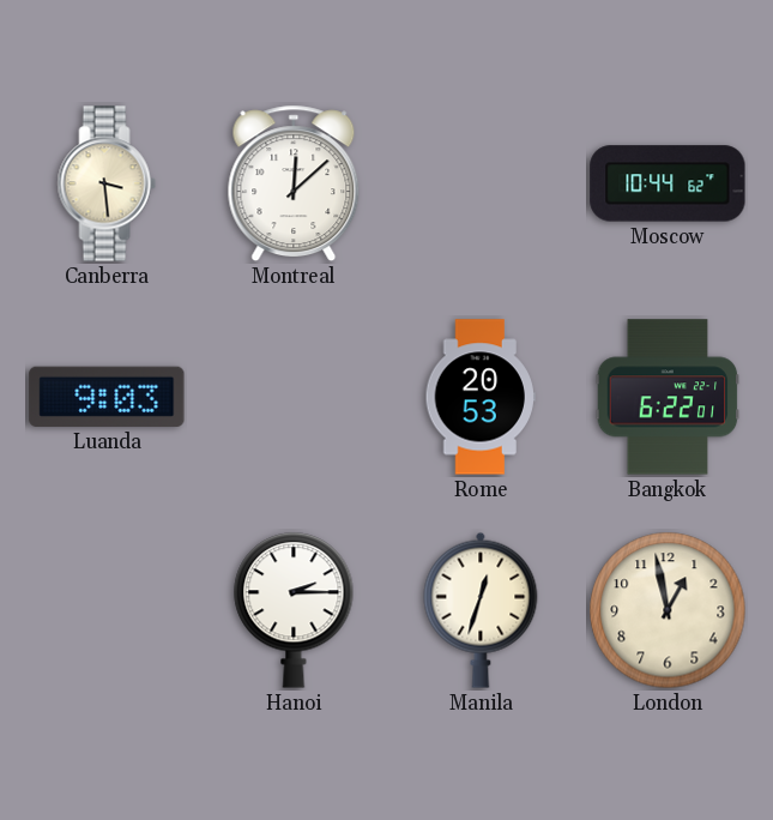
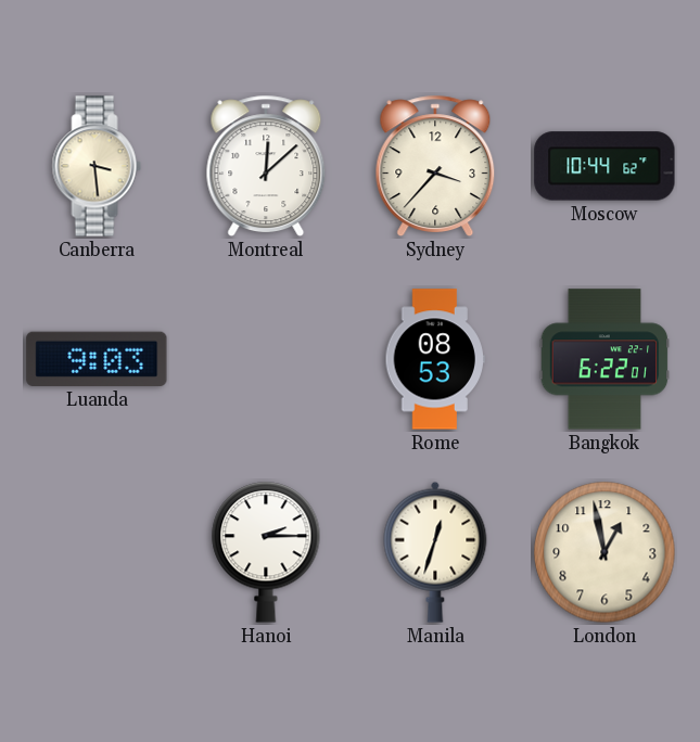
Sydney: none -> 3:37
Rome: 20:53 -> 08:53
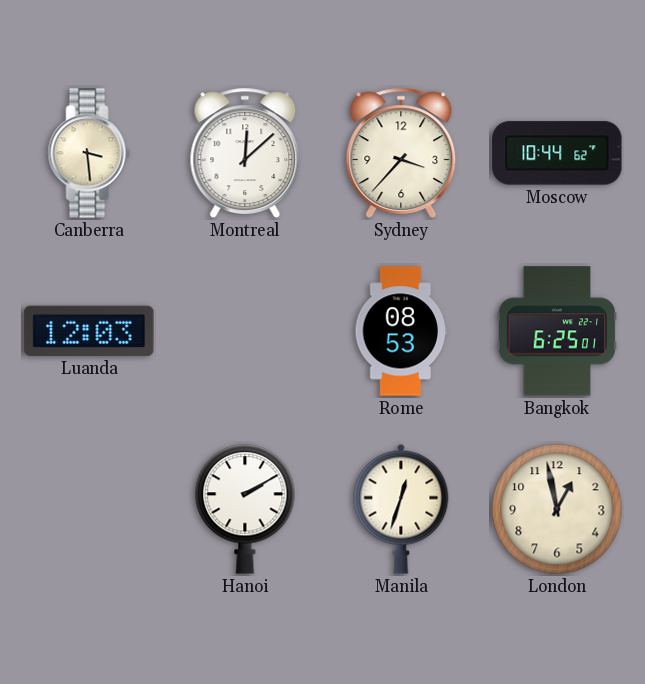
Luanda: 9:03 -> 12:03
Bangkok: 6:22 -> 6:25
Hanoi: 2:15 -> 2:10
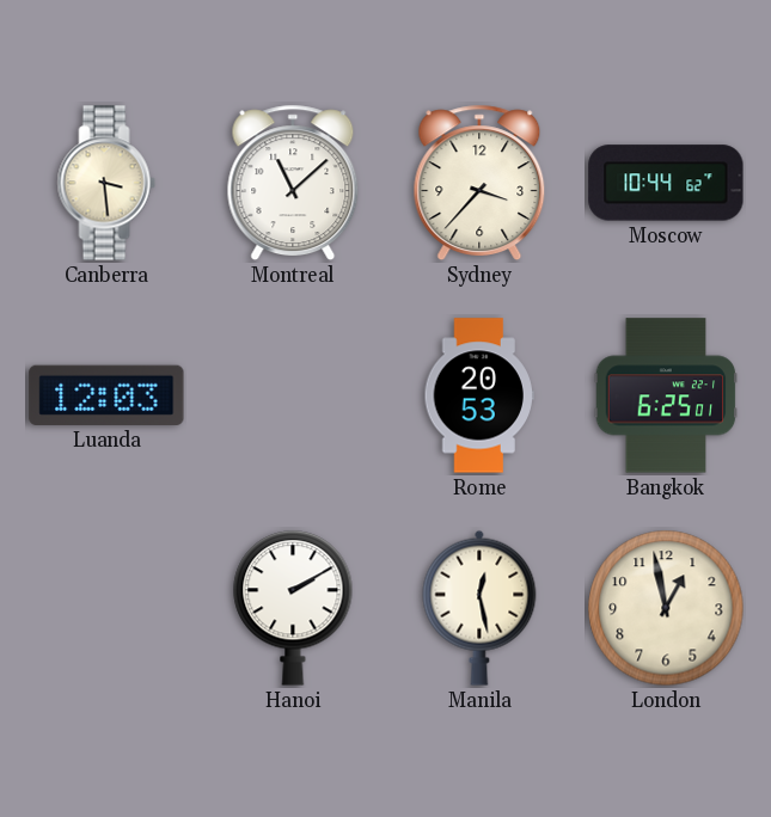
Montreal: 12:08 -> 11:08
Rome: 08:53 -> 20:53
Manila: 12:33 -> 12:28
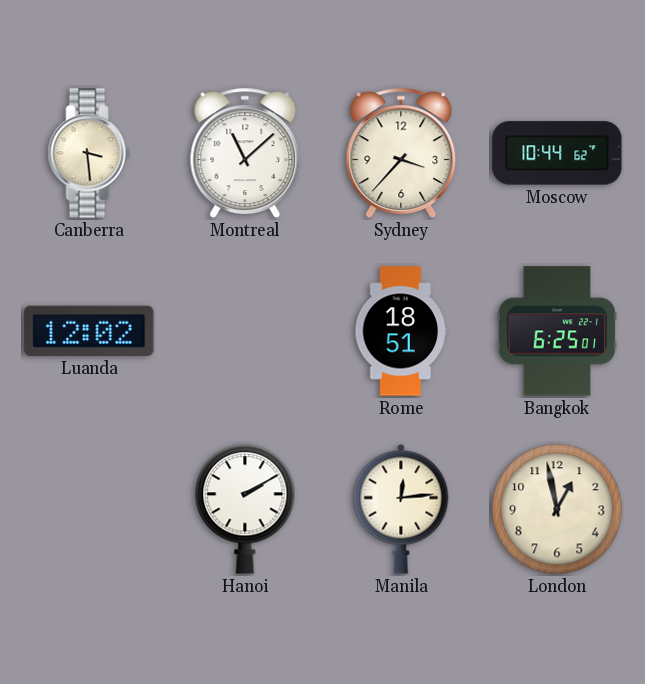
Luanda: 12:03 -> 12:02
Rome: 20:53 -> 18:51
Manila: 12:28 -> 12:14
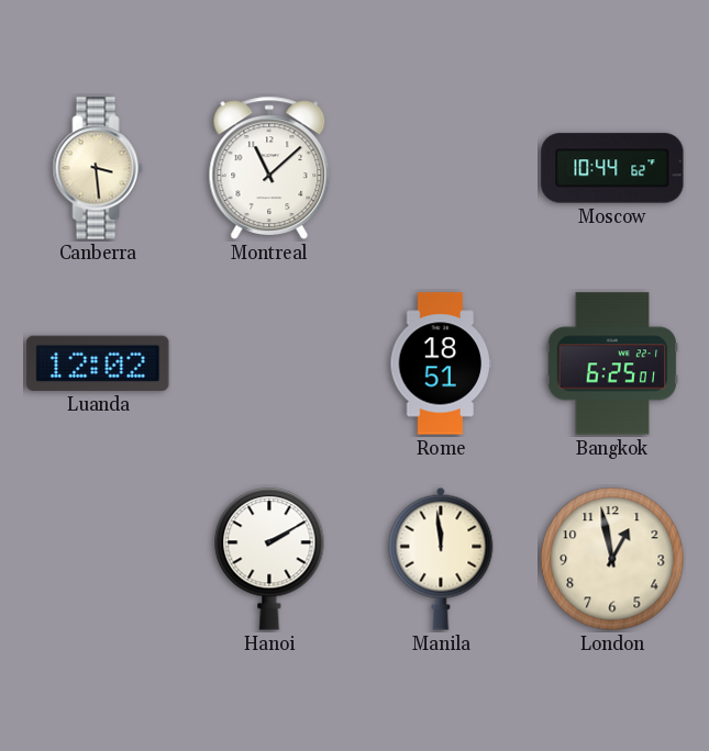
Sydney: 3:37 -> none
Manila: 12:14 -> 11:59
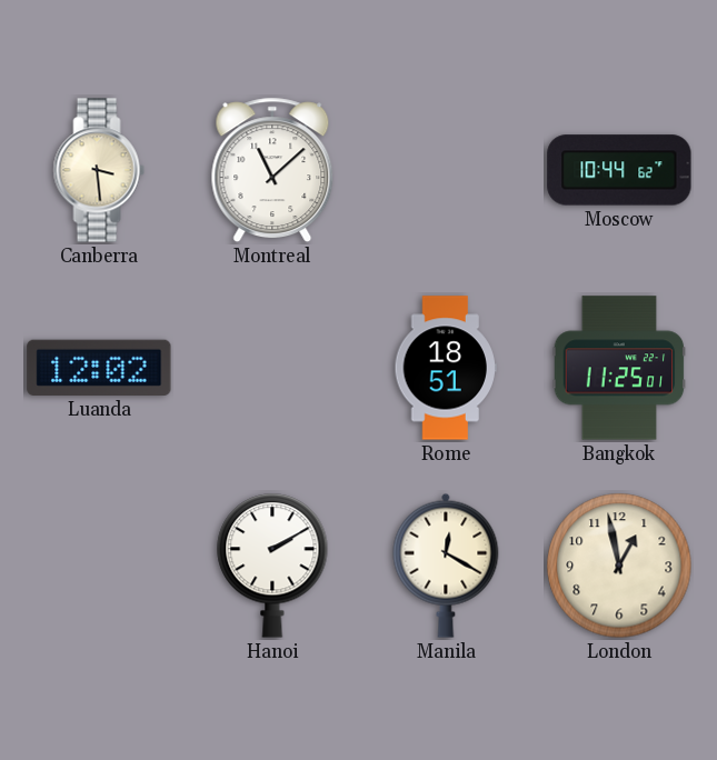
Bangkok: 6:25 -> 11:25
Manila: 11:59 -> 12:20
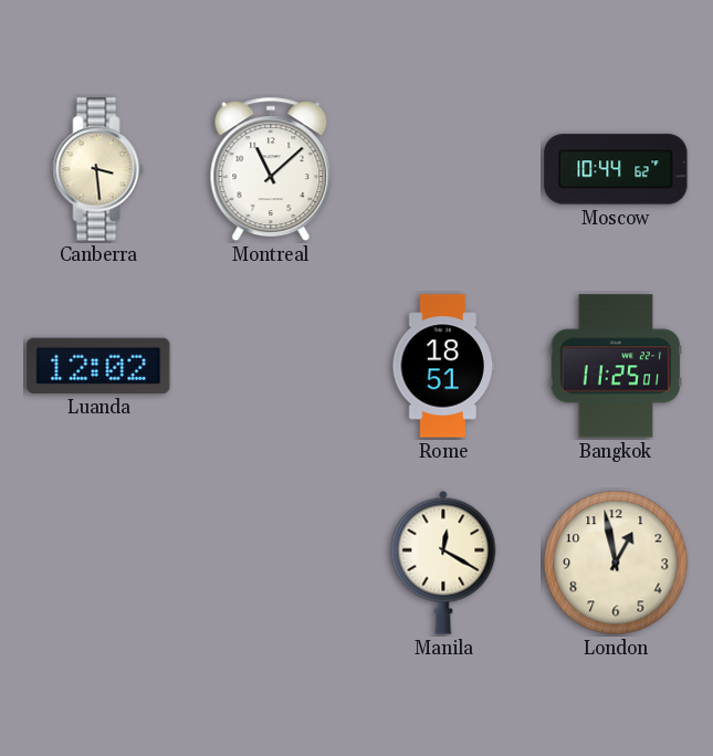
Hanoi: 2:10 -> none
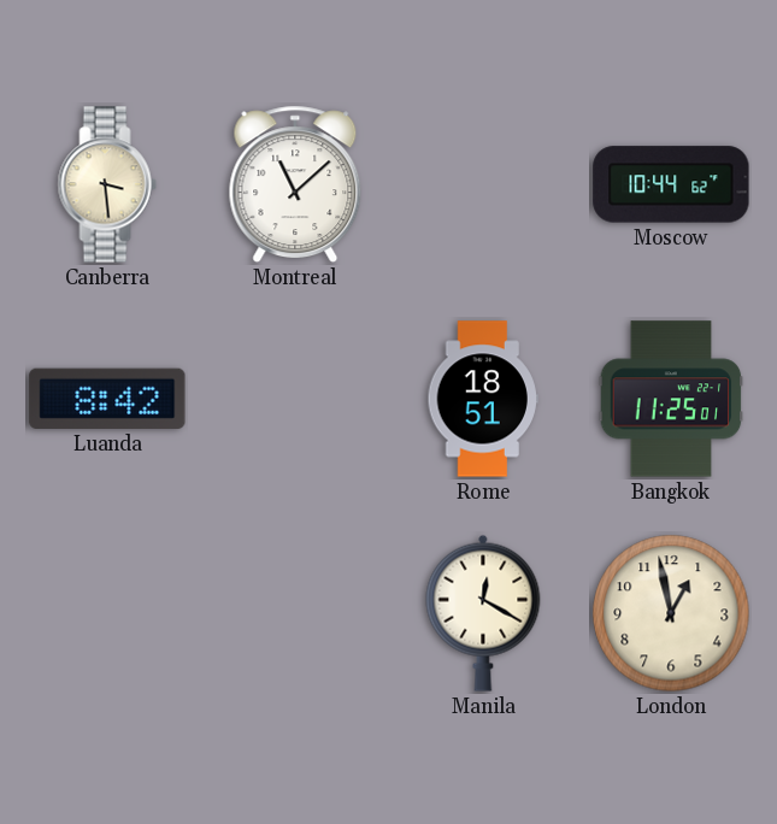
Luanda: 12:02 -> 8:42
